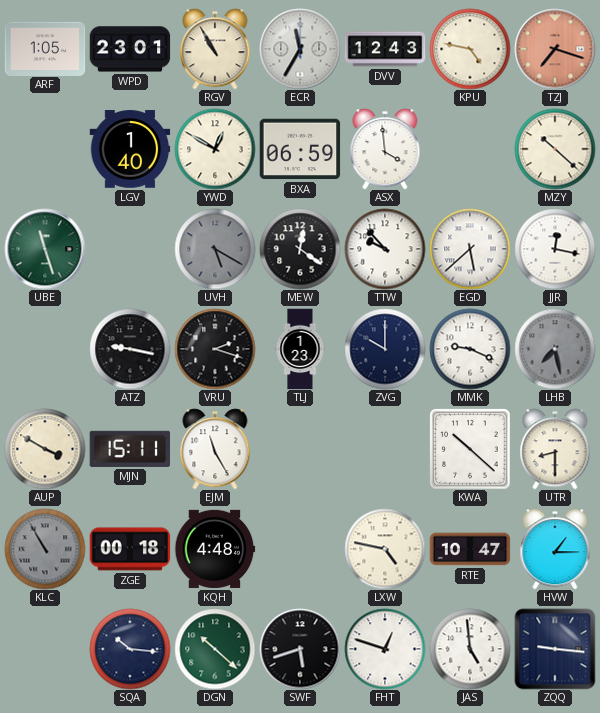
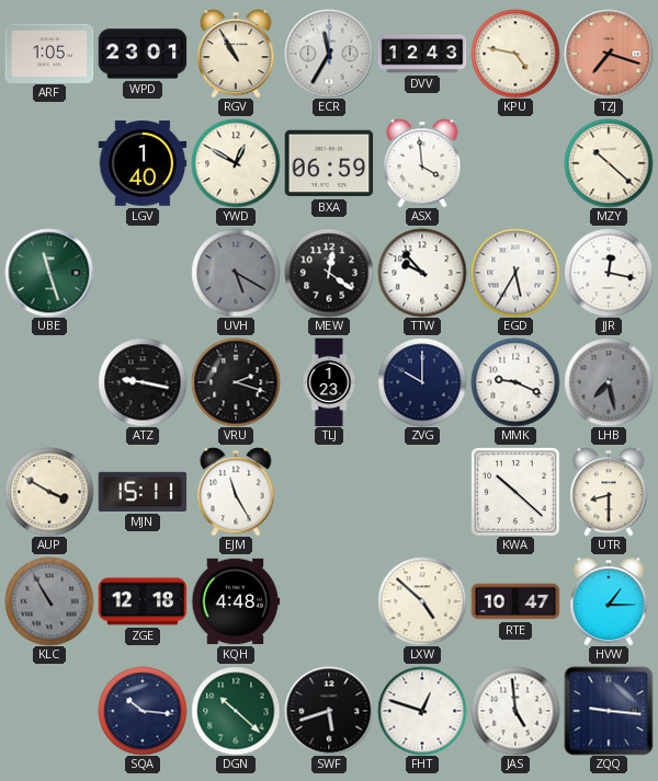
EGD: 5:38 -> 5:35
ZGE: 00:18 -> 12:18
LXW: 4:47 -> 4:52
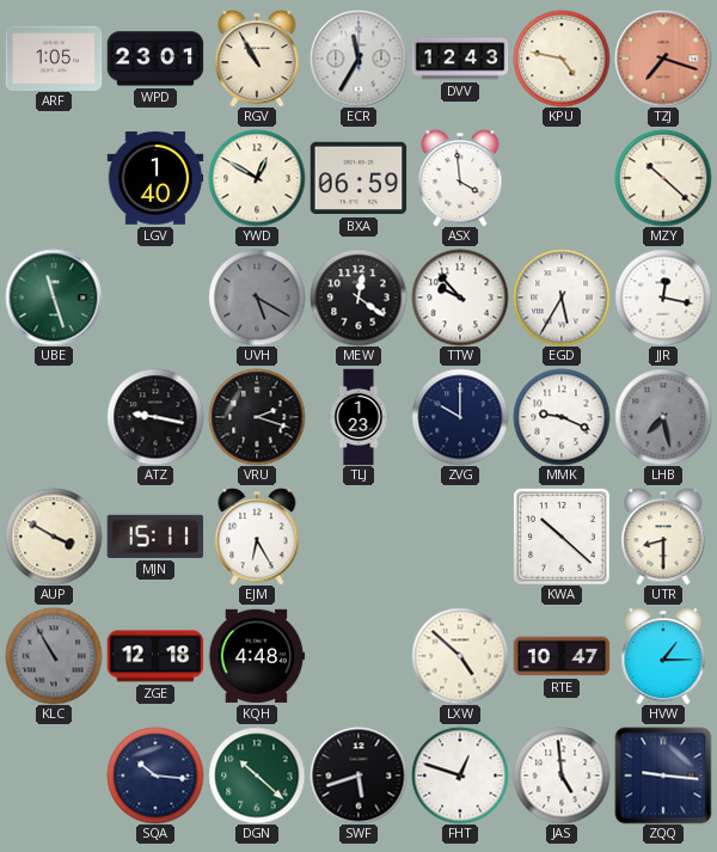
EJM: 11:25 -> 6:25
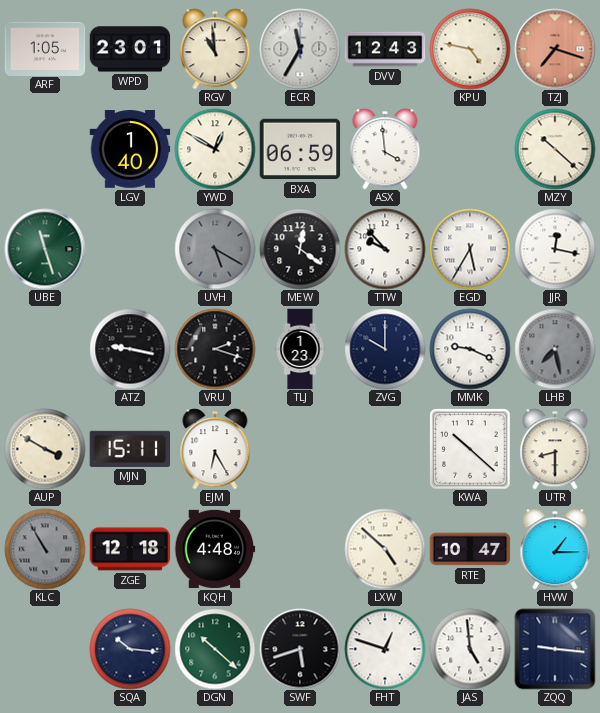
RGV: 10:55 -> 10:59
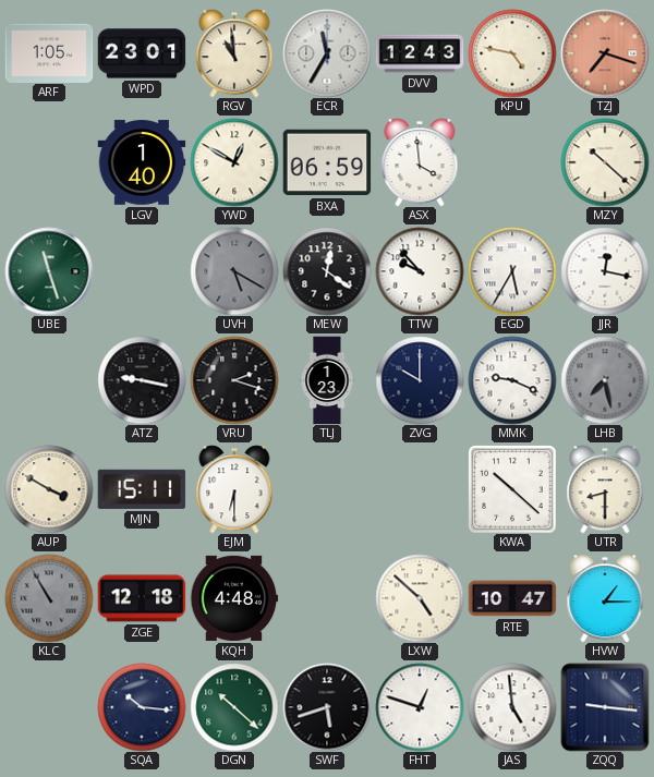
EJM: 6:25 -> 6:30
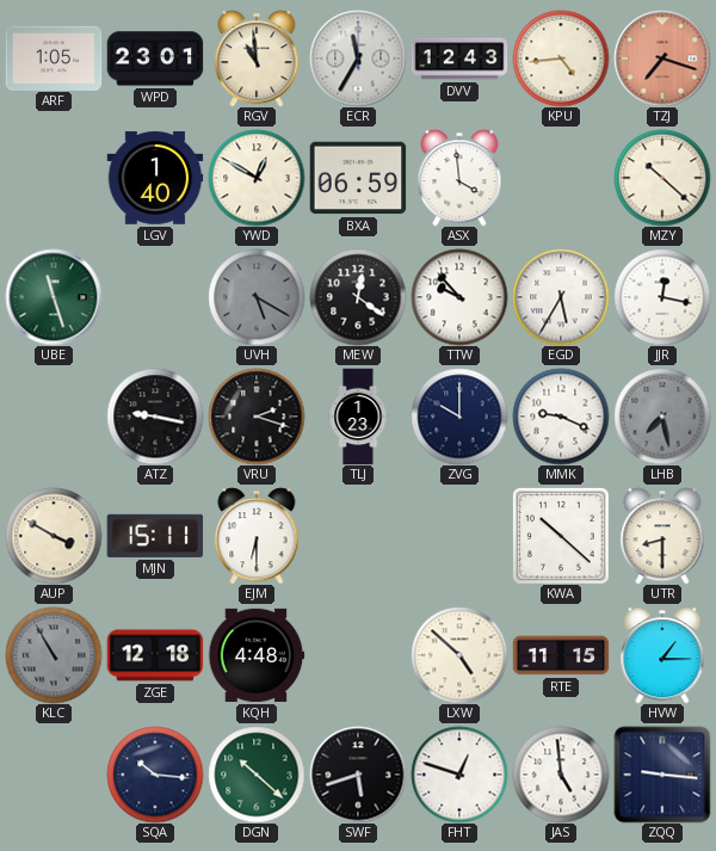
KPU: 4:47 -> 4:44
RTE: 10:47 -> 11:15
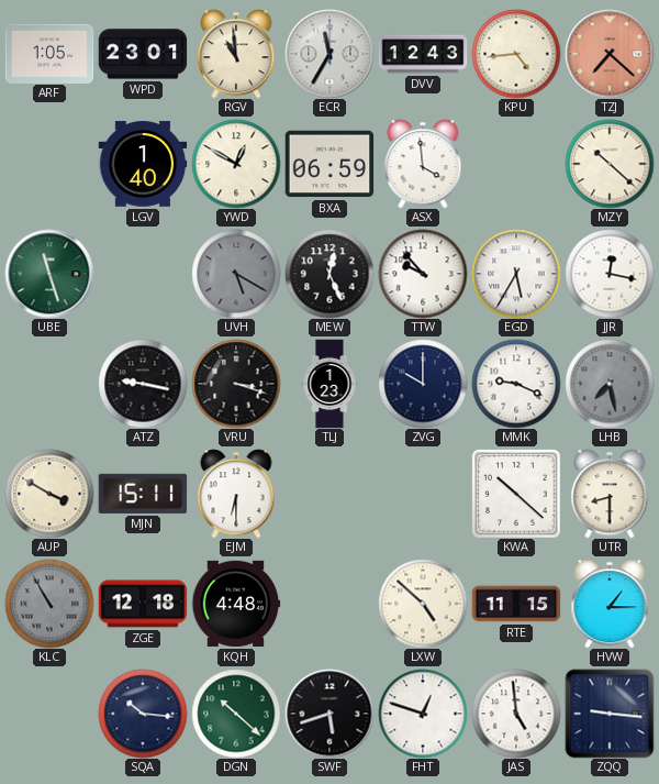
TZJ: 7:18 -> 7:22
MEW: 12:21 -> 12:26
VRU: 2:18 -> 3:18
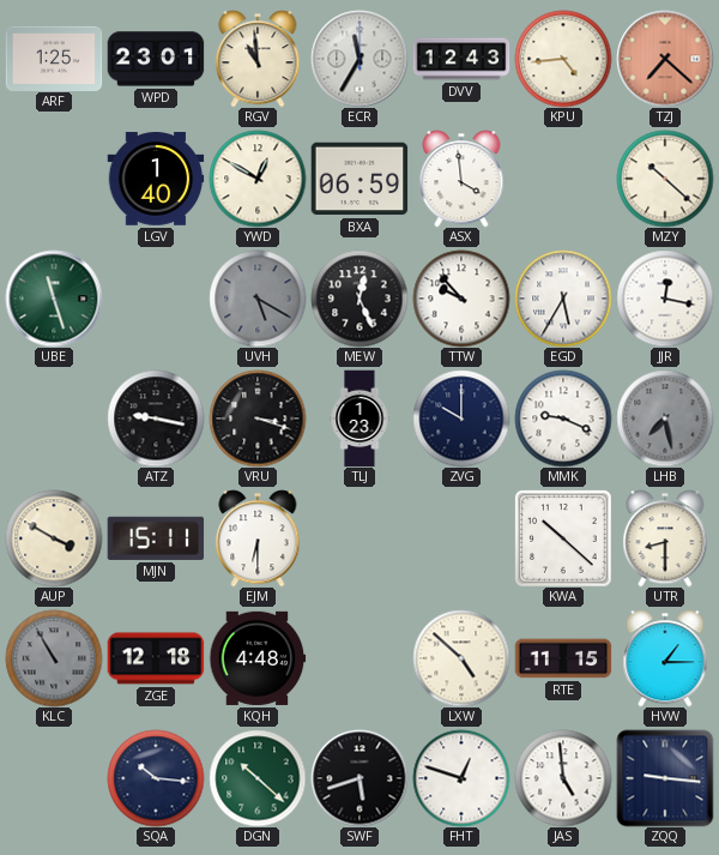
ARF: 1:05 -> 1:25
